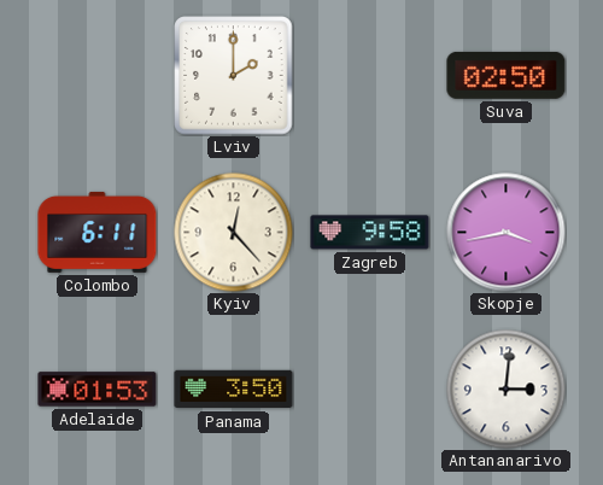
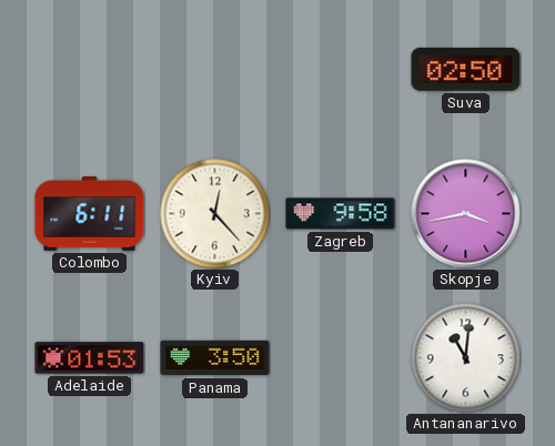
Lviv: 2:00 -> none
Antananarivo: 3:01 -> 11:01
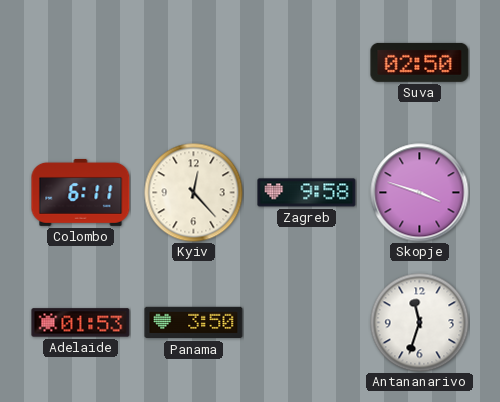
Skopje: 3:43 -> 3:48
Antananarivo: 11:01 -> 11:33
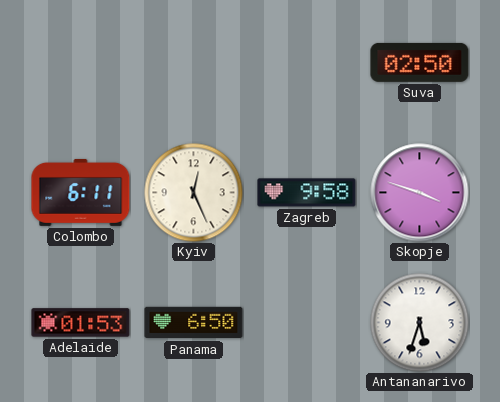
Kyiv: 12:23 -> 12:26
Panama: 3:50 -> 6:50
Antananarivo: 11:33 -> 5:33
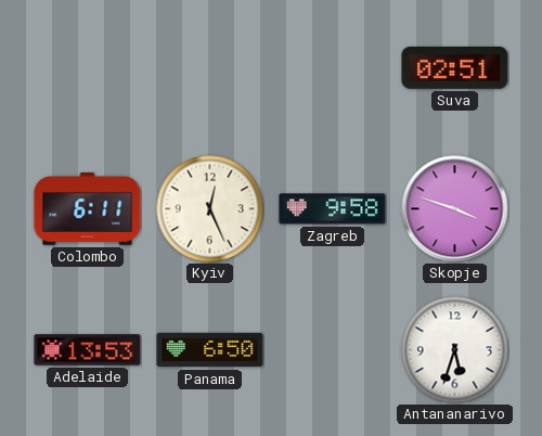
Suva: 02:50 -> 02:51
Adelaide: 01:53 -> 13:53
